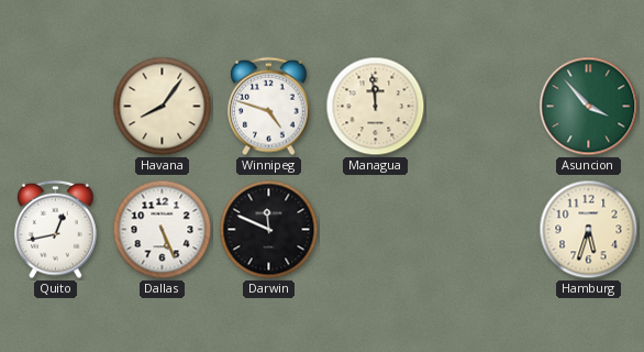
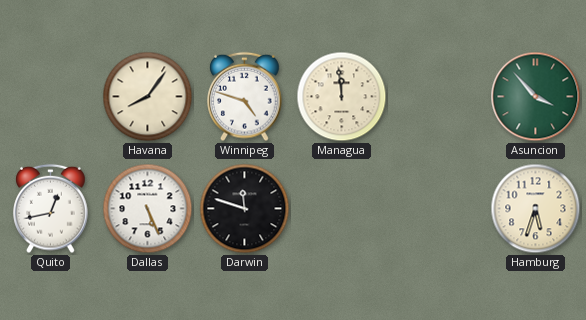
Darwin: 11:49 -> 11:48
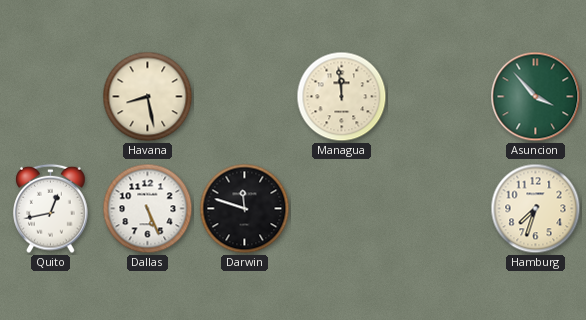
Havana: 8:06 -> 8:28
Winnipeg: 4:48 -> none
Hamburg: 5:33 -> 7:33
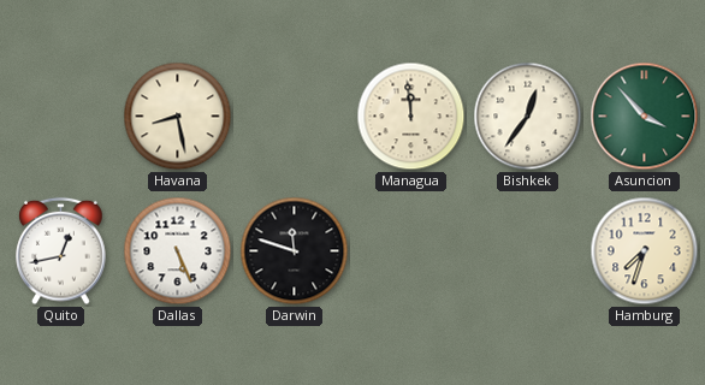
Bishkek: none -> 12:36
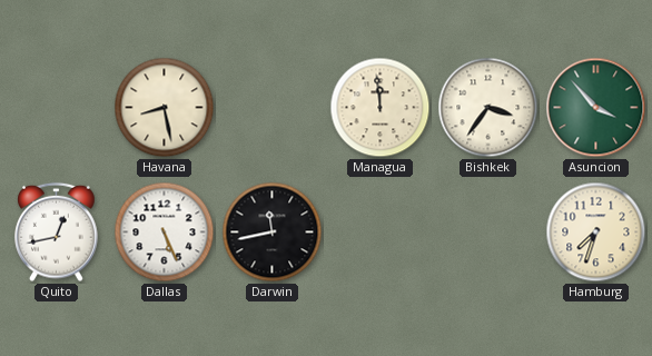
Bishkek: 12:36 -> 3:36
Darwin: 11:48 -> 11:43
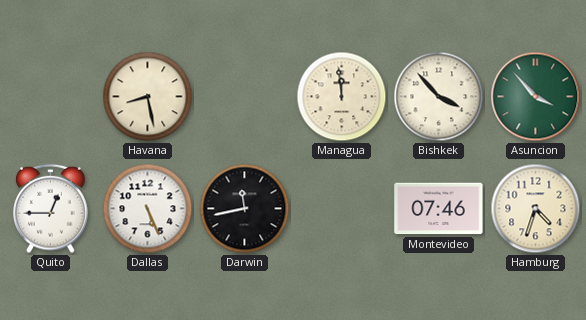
Bishkek: 3:36 -> 3:53
Quito: 12:43 -> 12:45
Montevideo: none -> 07:46
Hamburg: 7:33 -> 4:33
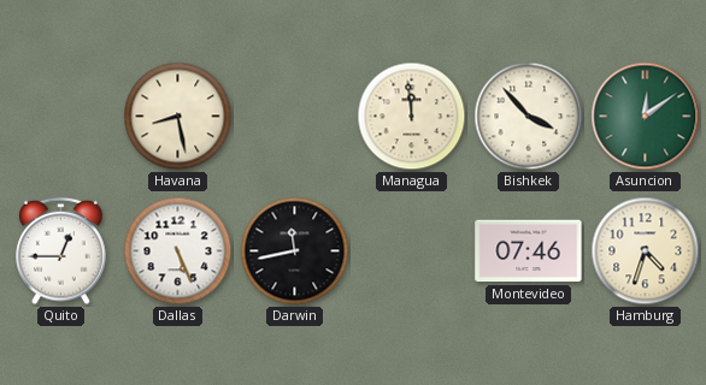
Asuncion: 3:53 -> 12:09
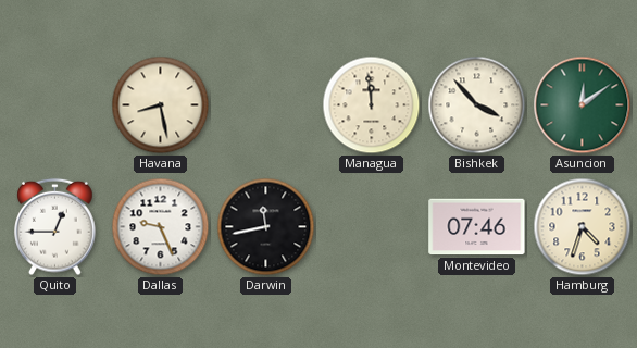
Dallas: 5:26 -> 9:26
